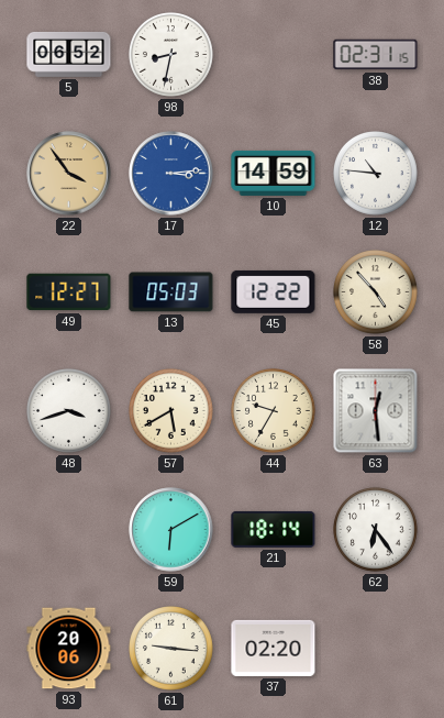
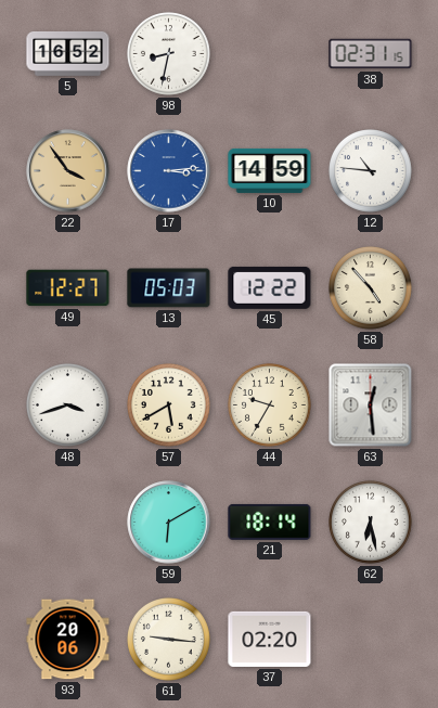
5: 06:52 -> 16:52
62: 6:24 -> 6:28
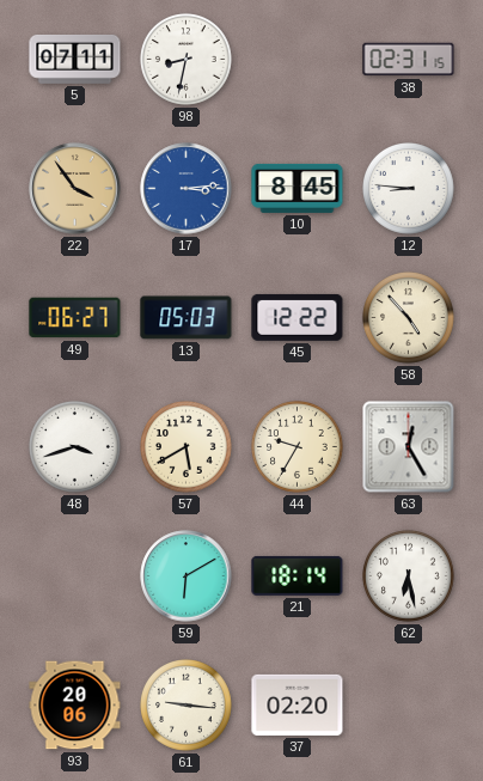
5: 16:52 -> 07:11
10: 14:59 -> 8:45
12: 10:46 -> 8:46
49: 12:27 -> 06:27
63: 12:29 -> 12:25
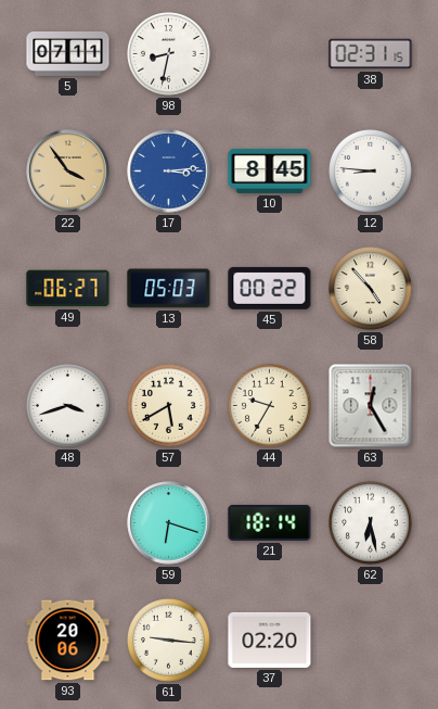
45: 12:22 -> 00:22
59: 6:10 -> 6:18
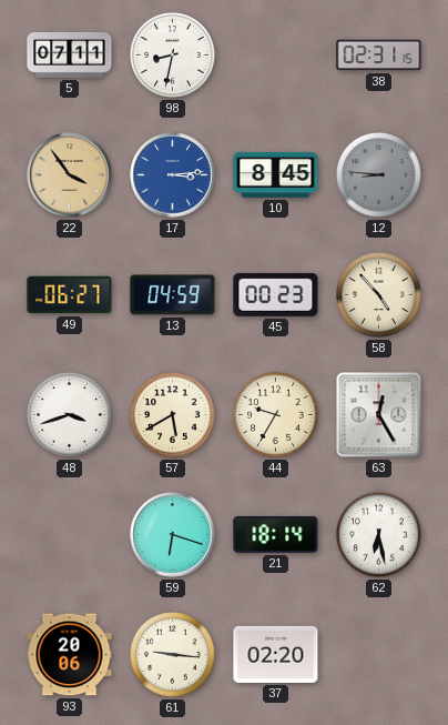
12 dial: white -> grey
13: 05:03 -> 04:59
45: 00:22 -> 00:23
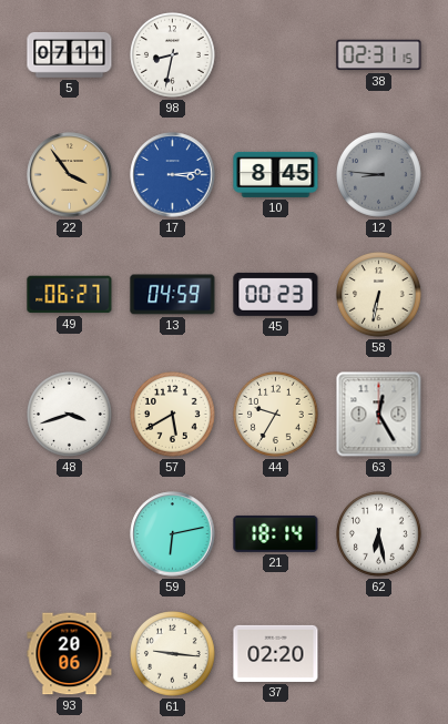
58: 4:53 -> 6:32
59: 6:18 -> 6:13
